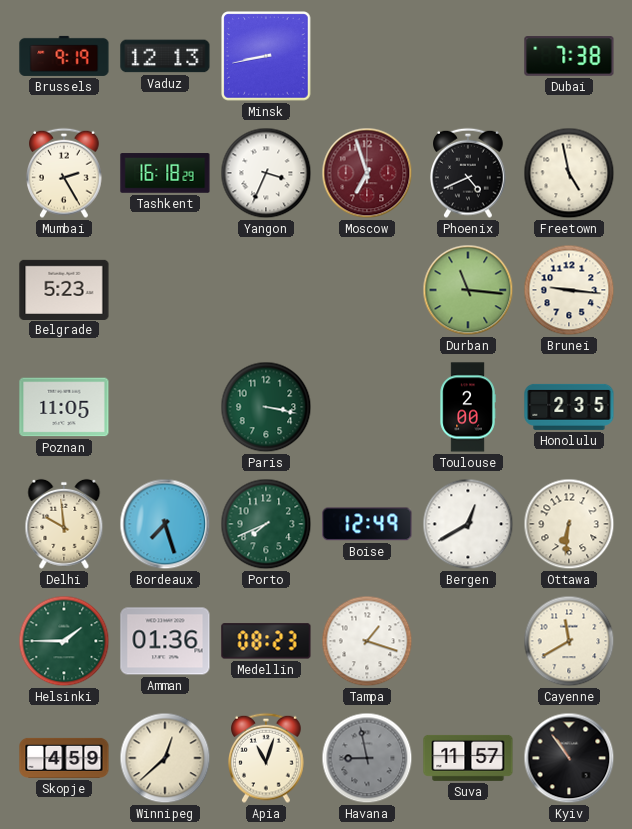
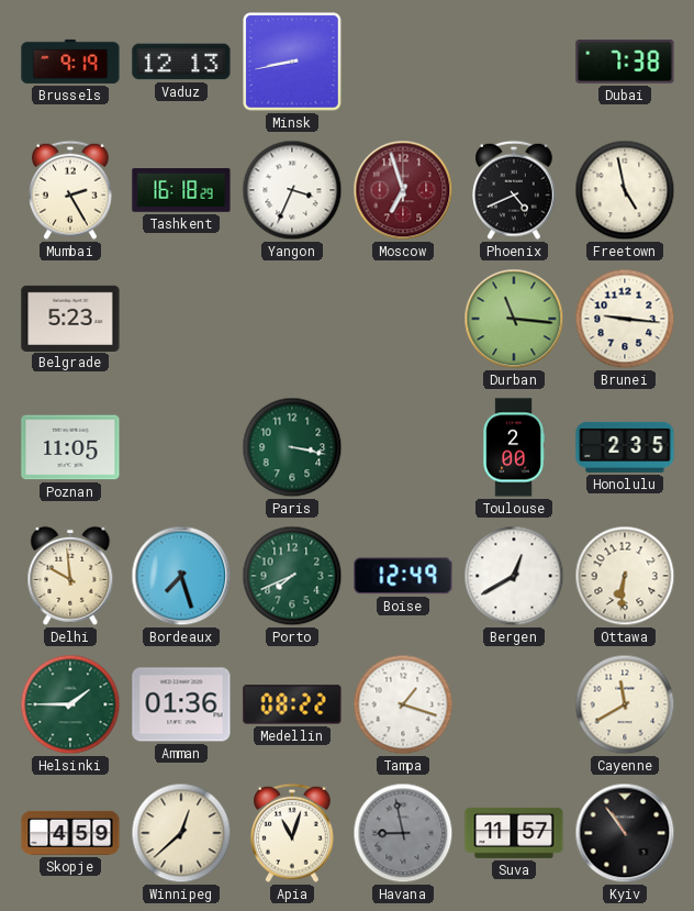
Medellin: 08:23 -> 08:22
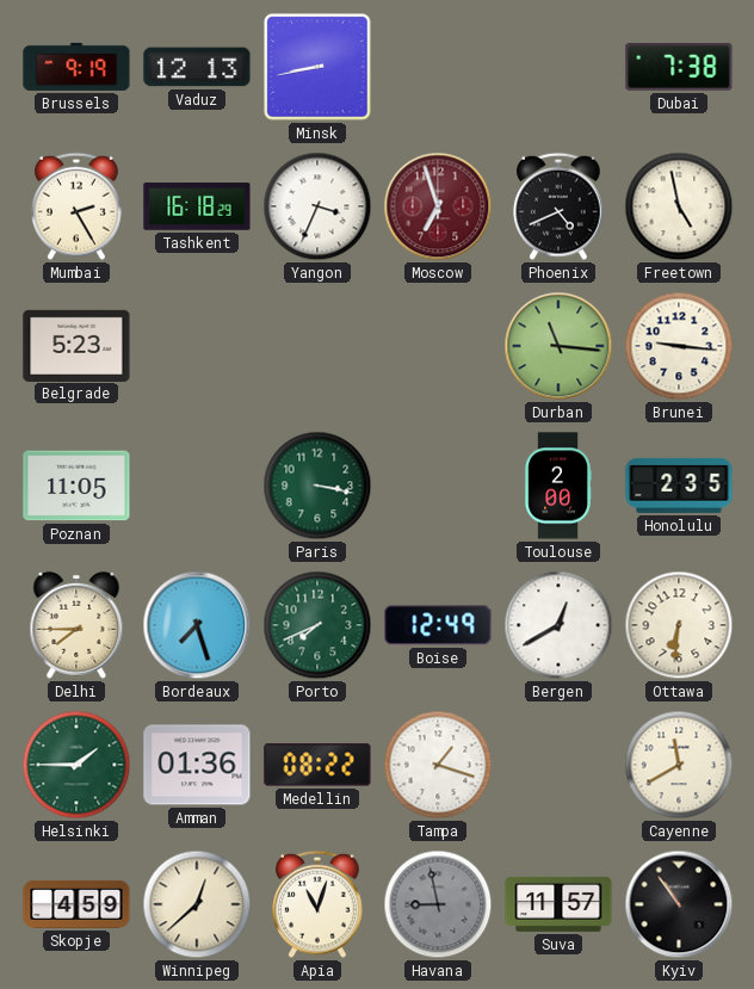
Delhi: 9:59 -> 7:45
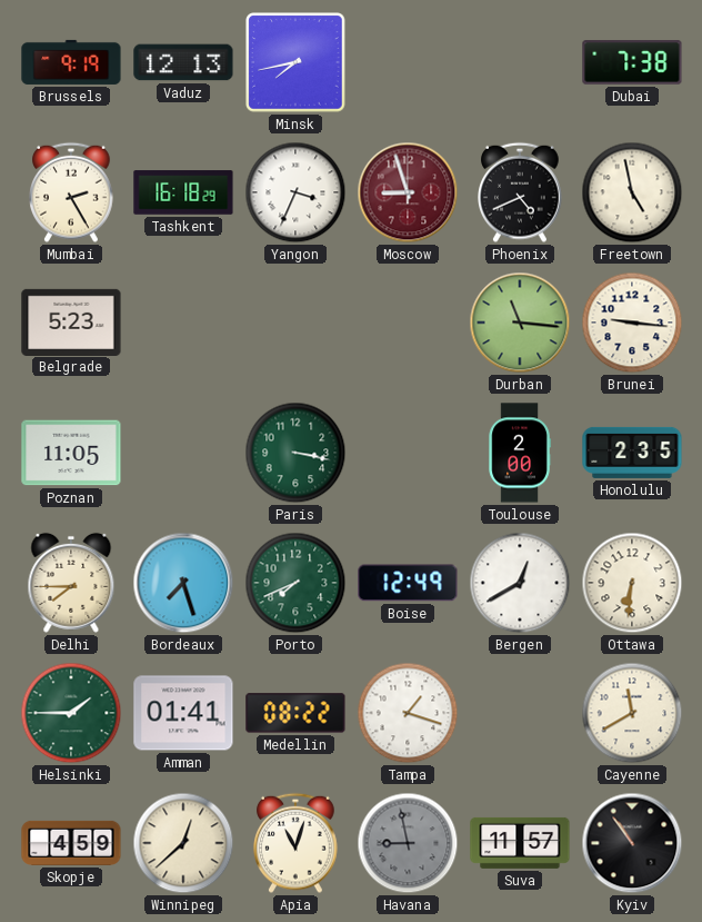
Minsk: 8:43 -> 7:43
Moscow: 6:57 -> 8:57
Amman: 01:36 -> 01:41
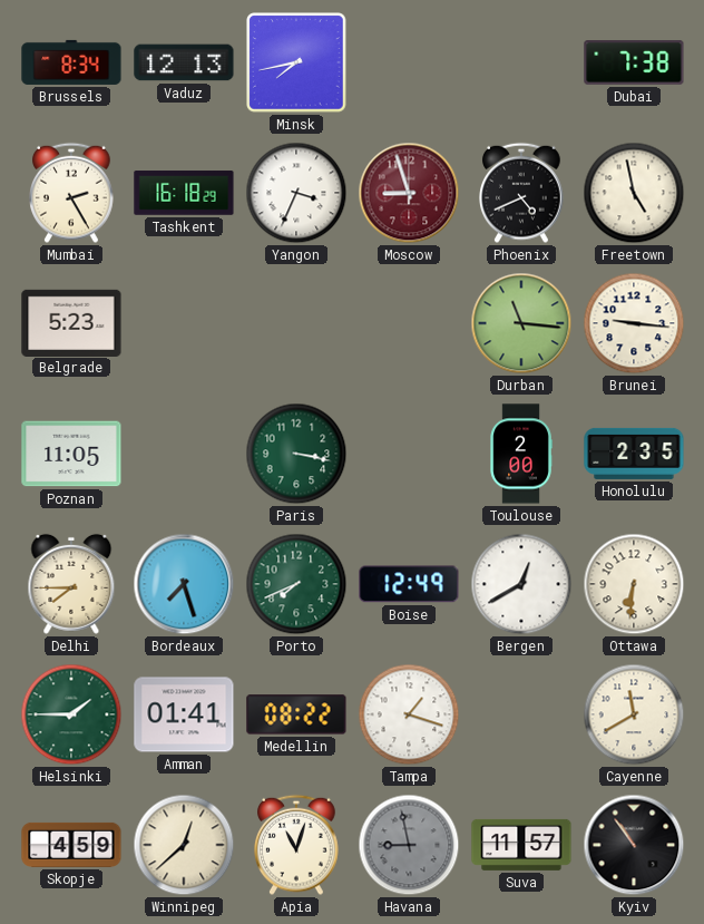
Brussels: 9:19 -> 8:34
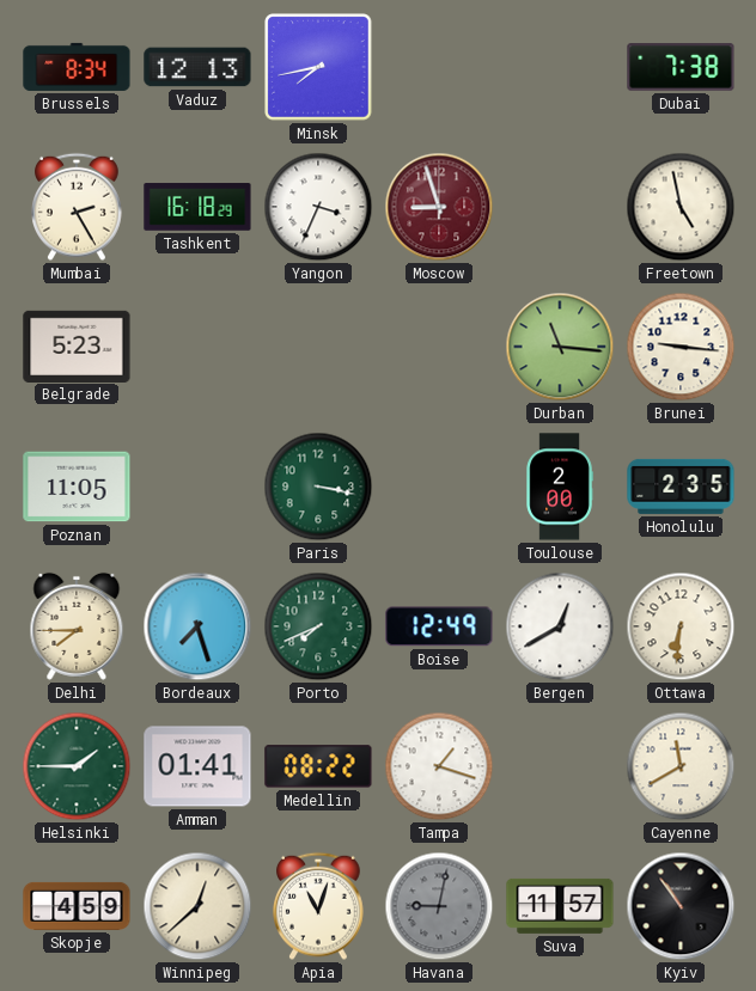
Phoenix: 4:41 -> none
Havana: 8:58 -> 9:02
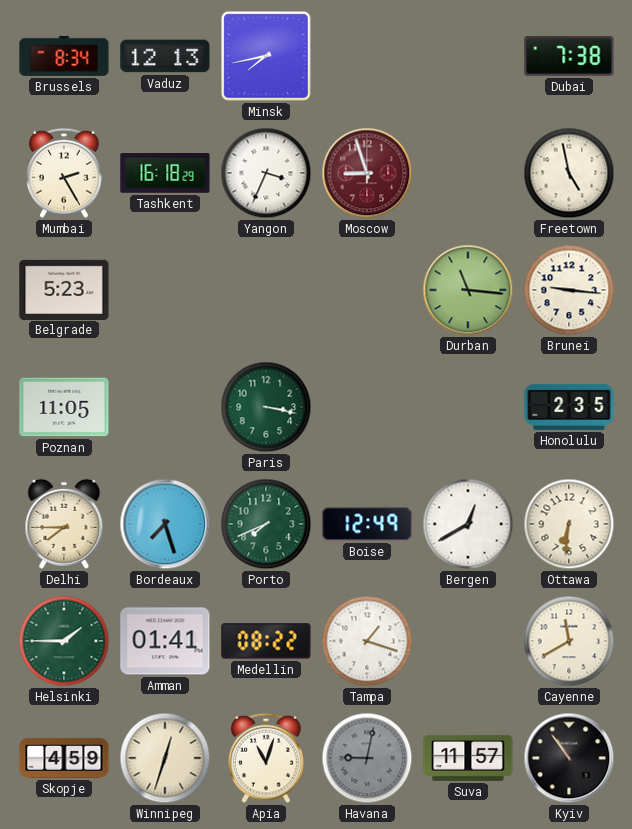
Toulouse: 2:00 -> none
Winnipeg: 12:38 -> 12:33
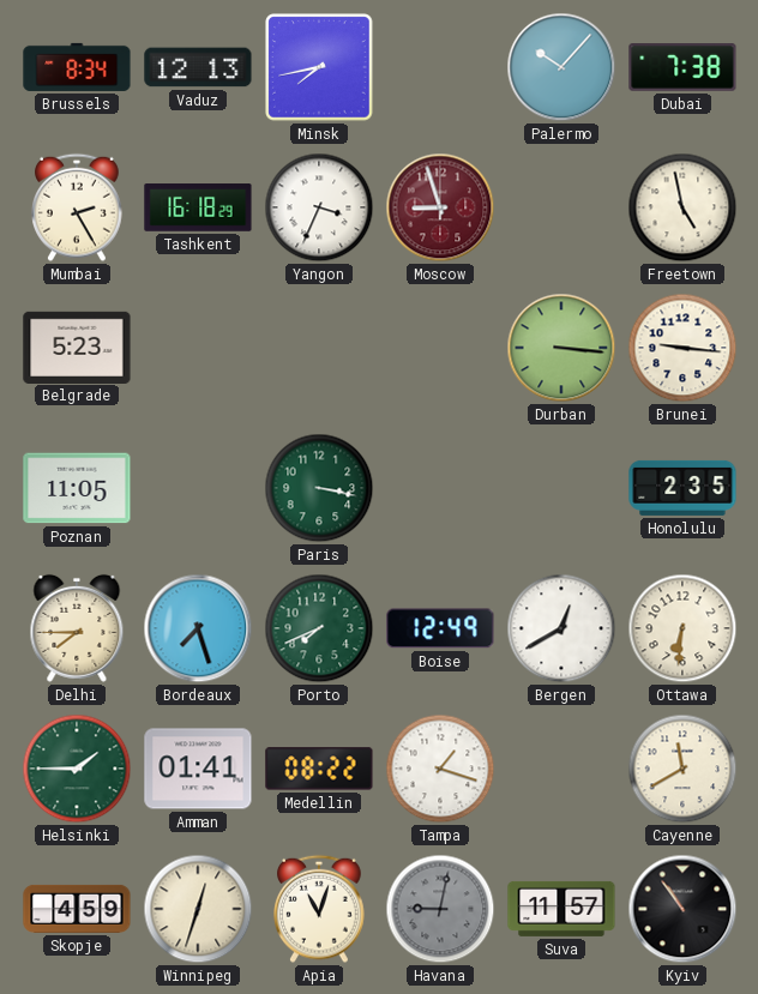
Palermo: none -> 10:07
Durban: 11:16 -> 3:16
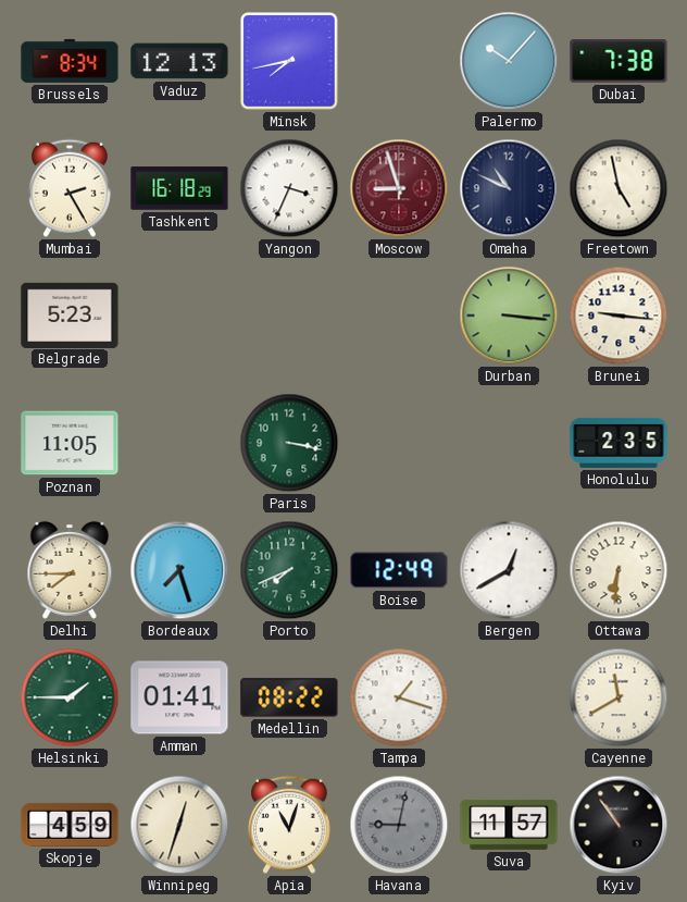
Omaha: none -> 10:49
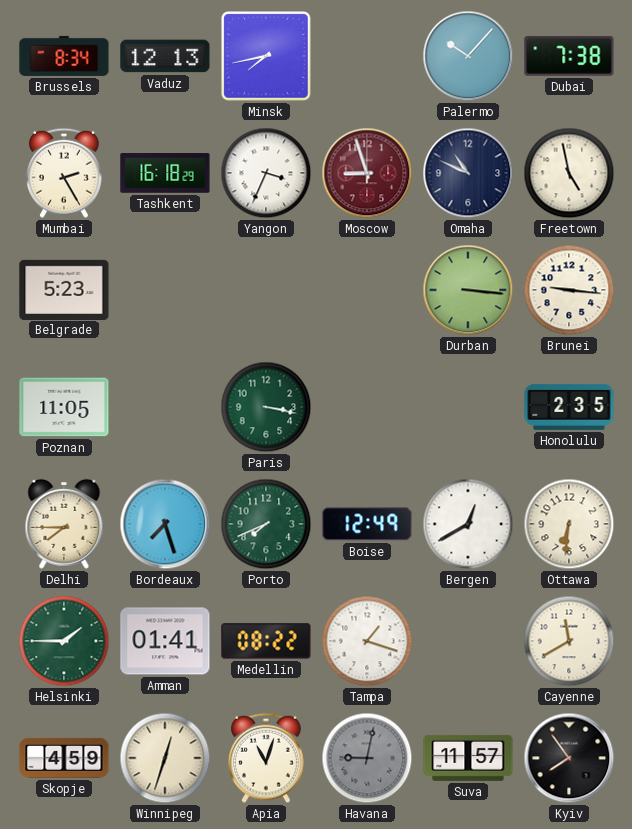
Kyiv: 10:54 -> 7:54
